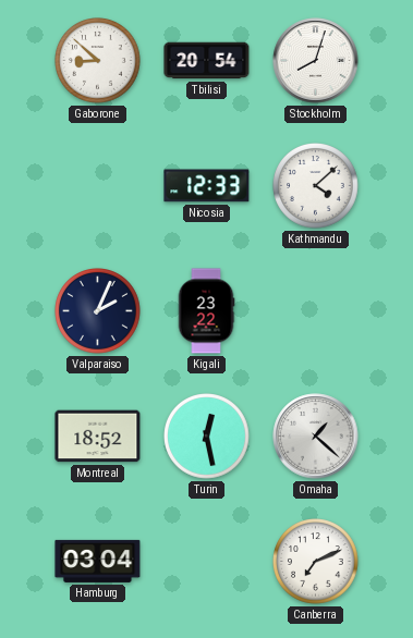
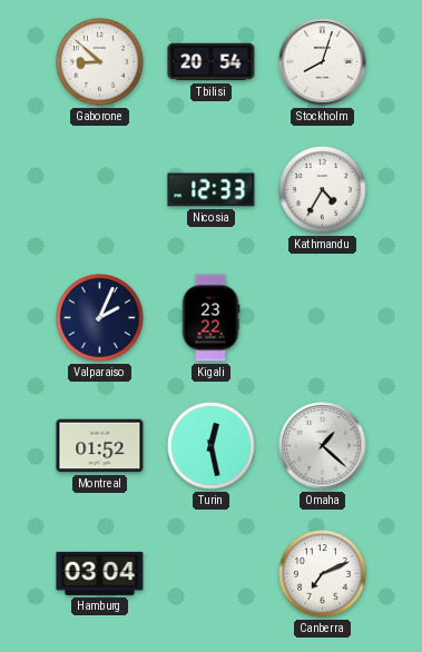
Kathmandu: 4:08 -> 4:35
Montreal: 18:52 -> 01:52
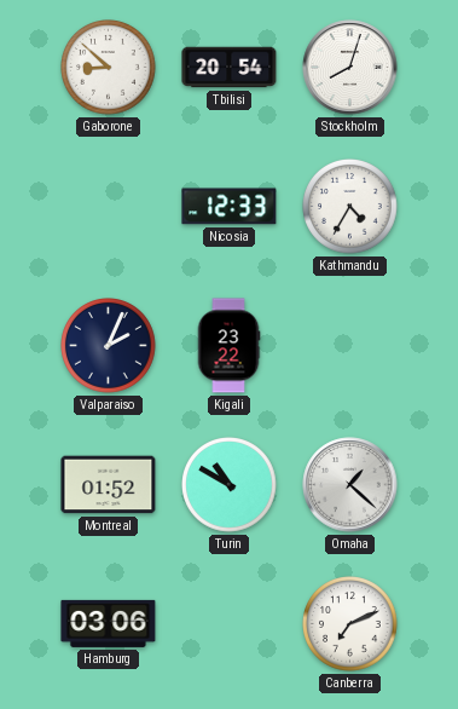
Turin: 12:28 -> 10:50
Hamburg: 03:04 -> 03:06
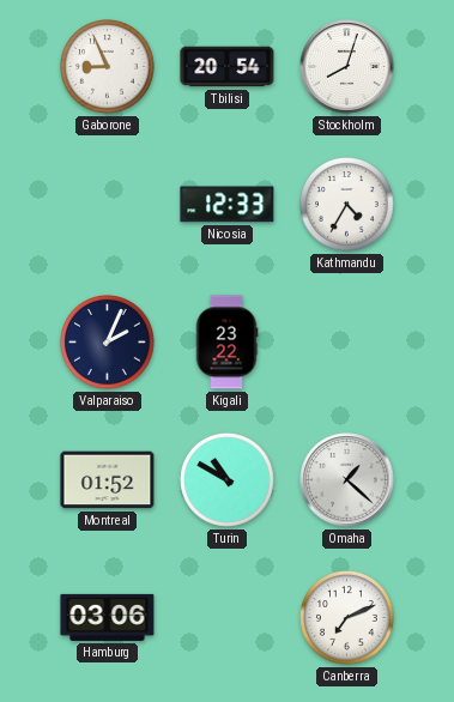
Gaborone: 8:52 -> 8:56
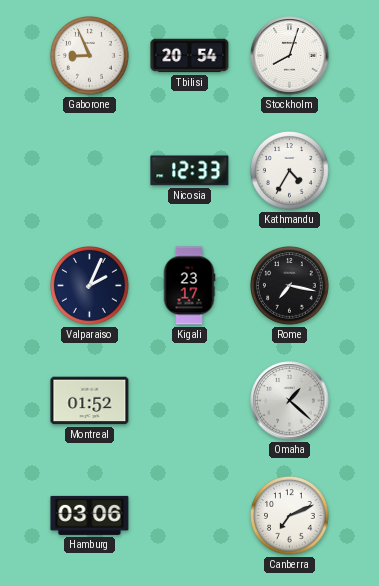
Kigali: 23:22 -> 23:17
Rome: none -> 7:17
Turin: 10:50 -> none
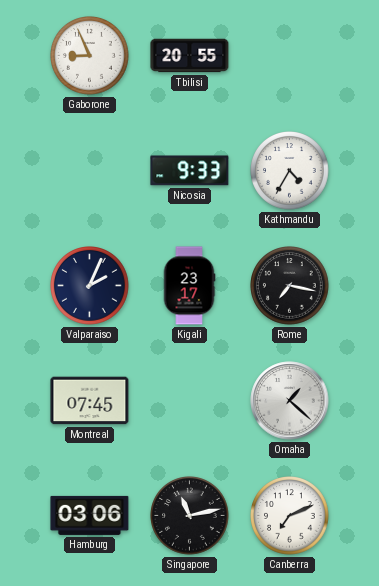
Tbilisi: 20:54 -> 20:55
Stockholm: 8:03 -> none
Nicosia: 12:33 -> 9:33
Montreal: 01:52 -> 07:45
Singapore: none -> 11:13
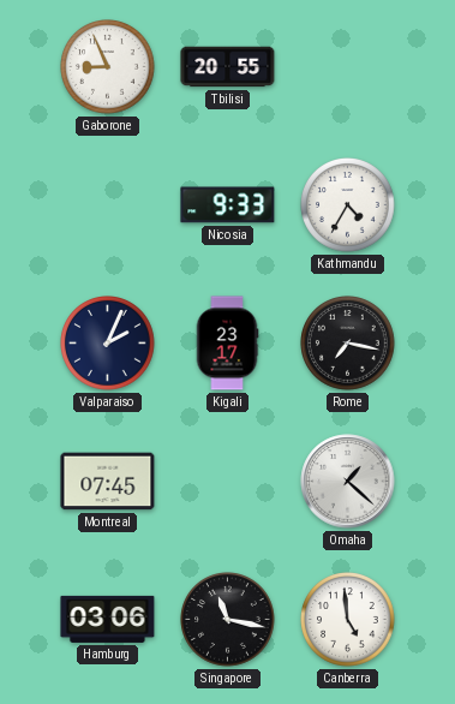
Singapore: 11:13 -> 11:17
Canberra: 7:11 -> 4:59
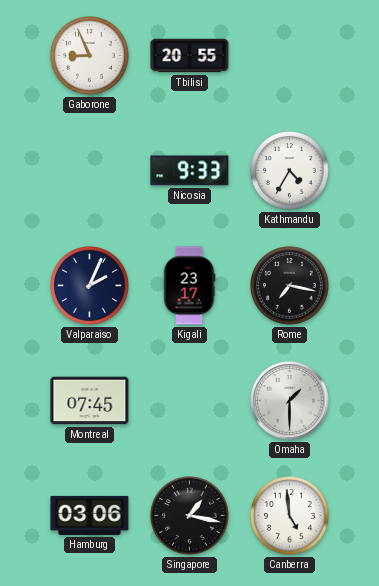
Omaha: 1:22 -> 1:30
Singapore: 11:17 -> 1:17
